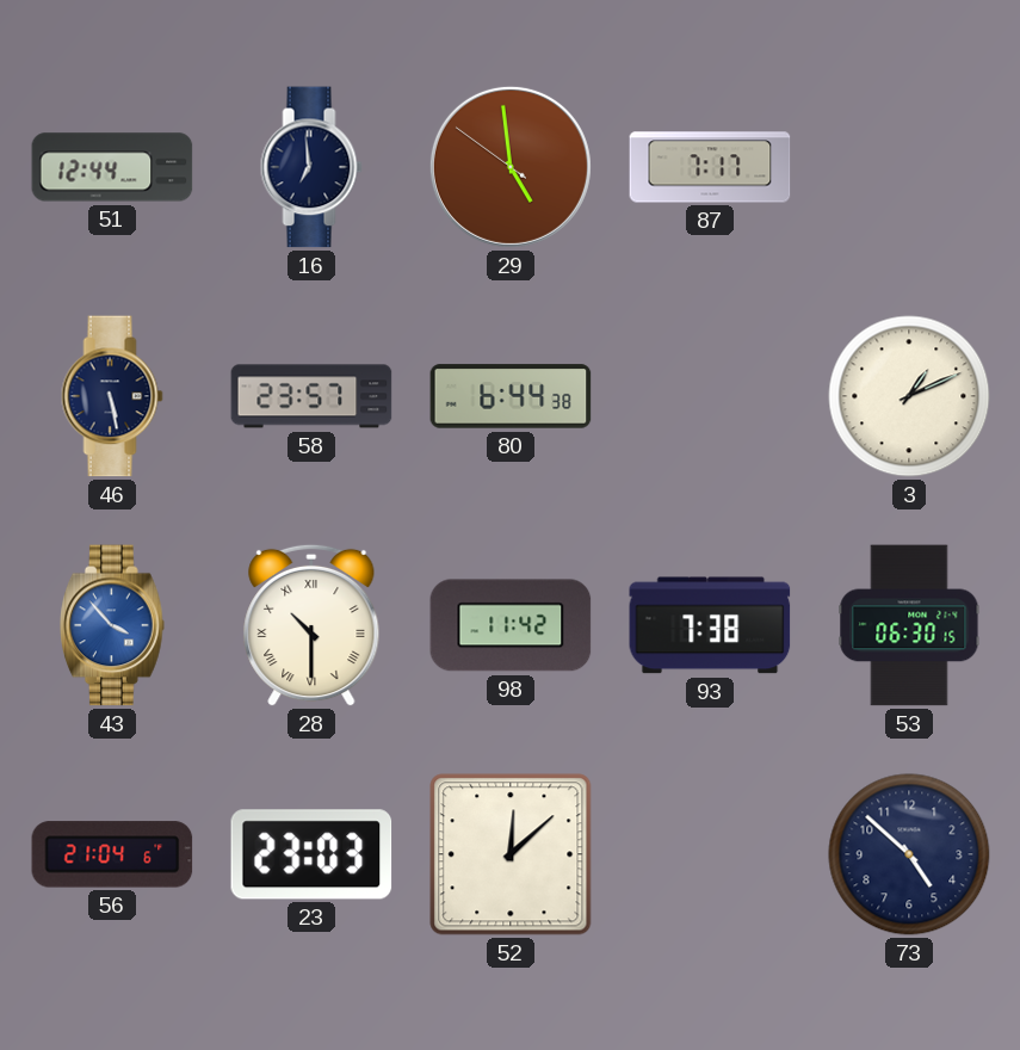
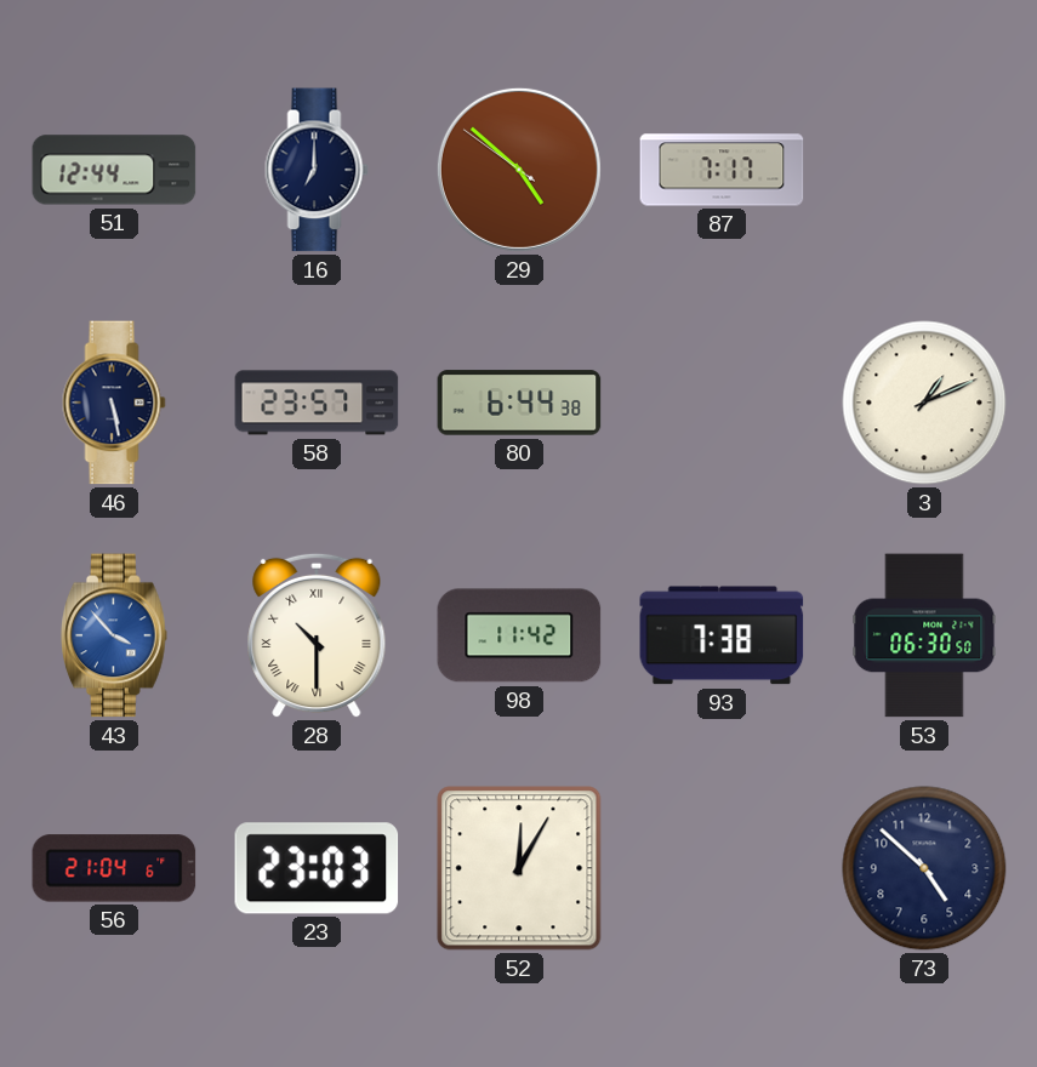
16: 6:59 -> 7:00
29: 4:58 -> 4:51
53: 06:30:15 -> 06:30:50
52: 12:08 -> 12:05
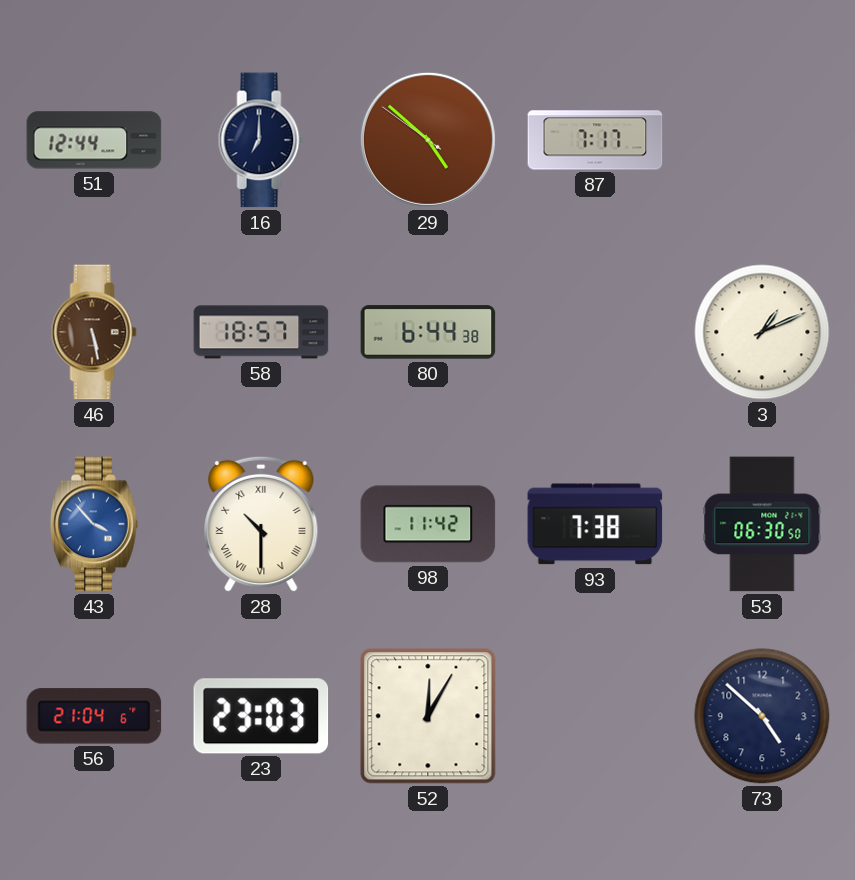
46 dial: navy -> brown
58: 23:57 -> 18:57
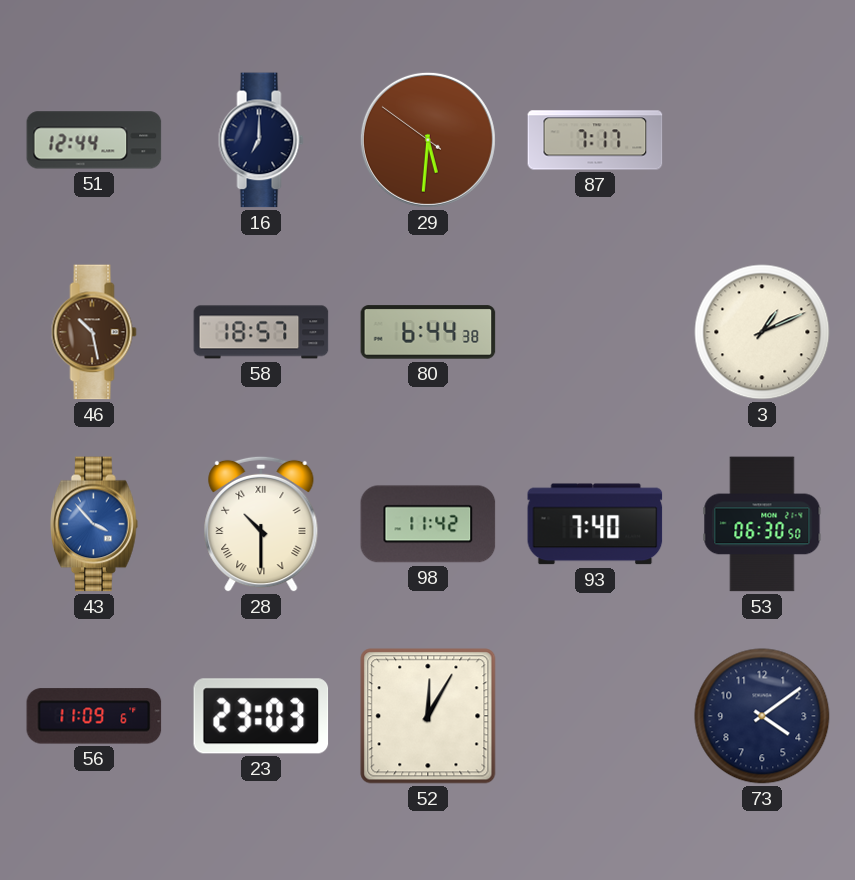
29: 4:51 -> 5:30
46: 5:28 -> 10:28
93: 7:38 -> 7:40
56: 21:04 -> 11:09
73: 4:52 -> 4:09
